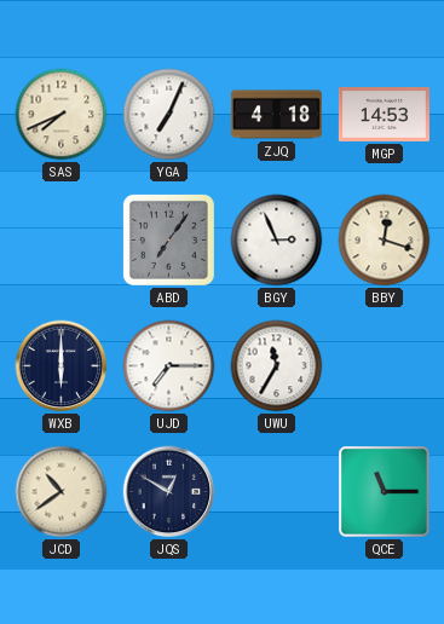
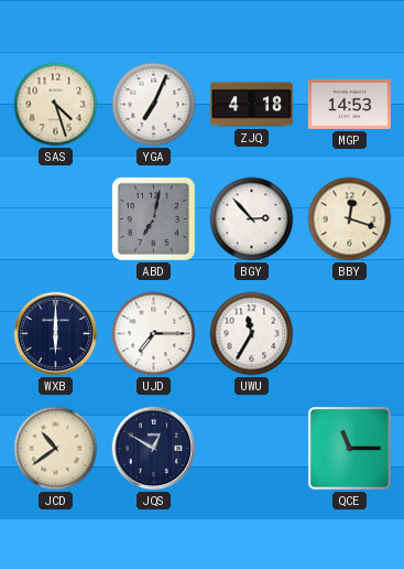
SAS: 7:41 -> 4:27
ABD: 7:06 -> 7:02
BGY: 2:56 -> 2:53
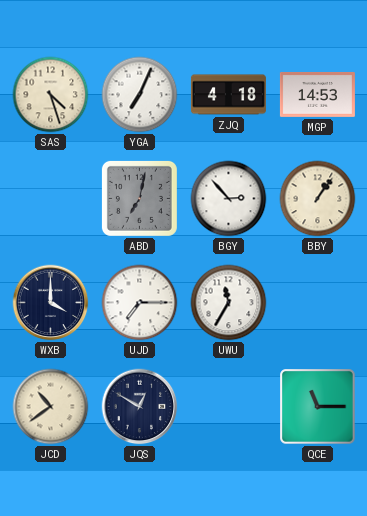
BBY: 12:18 -> 1:06
WXB: 6:00 -> 4:00
